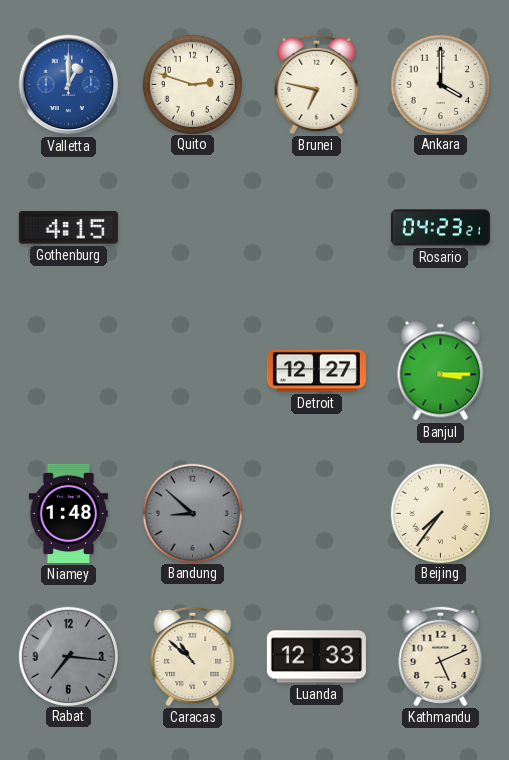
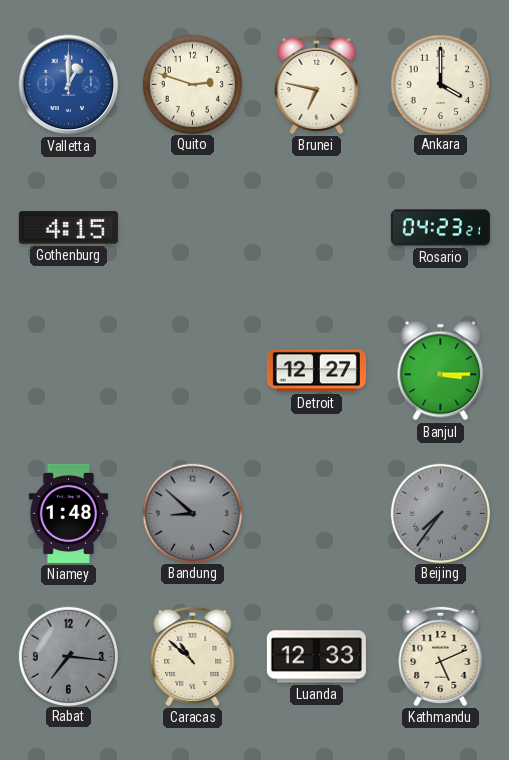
Beijing dial: cream -> grey
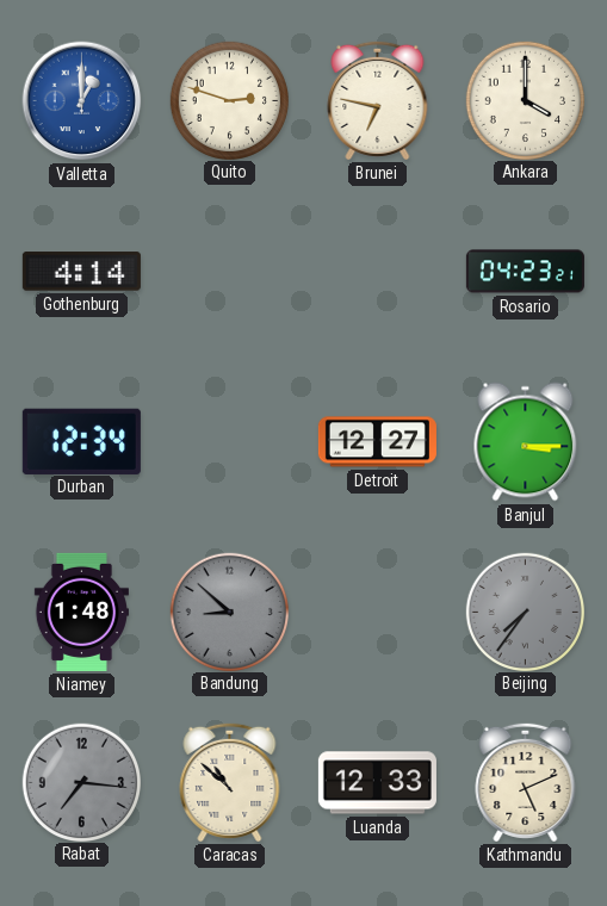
Gothenburg: 4:15 -> 4:14
Durban: none -> 12:34
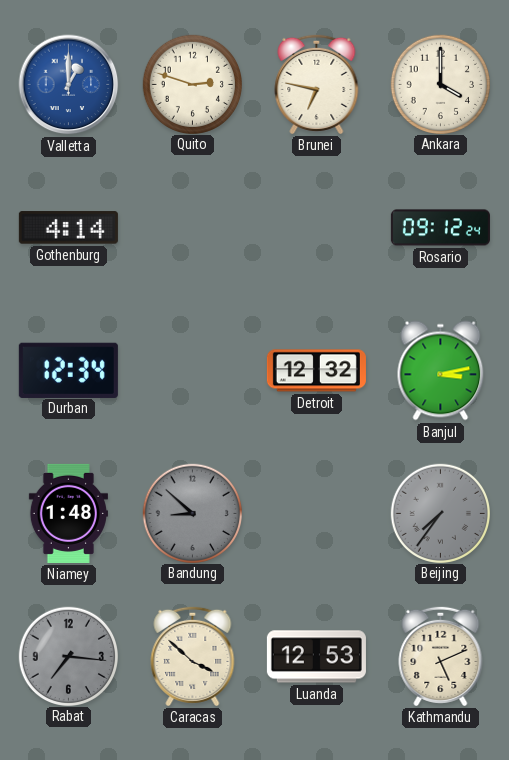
Rosario: 04:23 -> 09:12
Detroit: 12:27 -> 12:32
Banjul: 3:15 -> 3:13
Caracas: 10:52 -> 3:52
Luanda: 12:33 -> 12:53
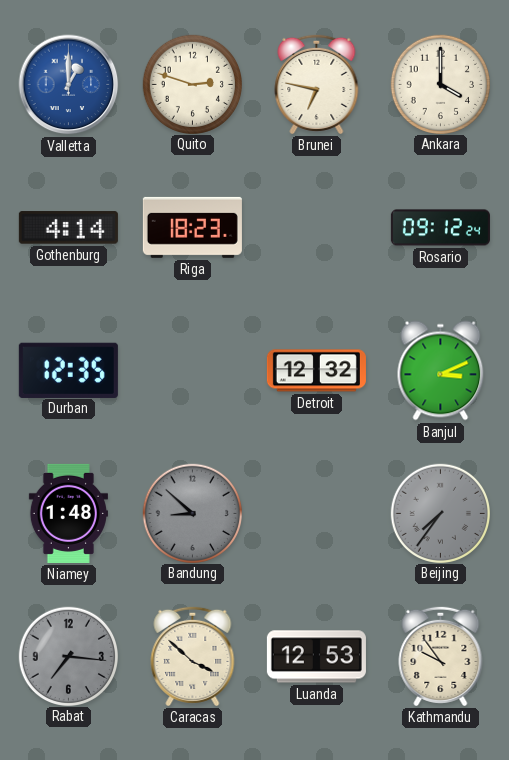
Riga: none -> 18:23
Durban: 12:34 -> 12:35
Banjul: 3:13 -> 3:11
Kathmandu: 5:11 -> 9:54
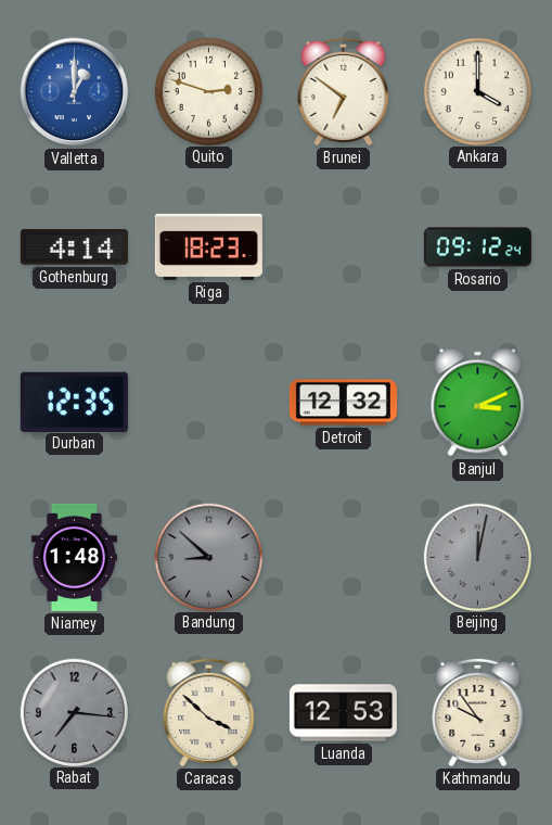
Brunei: 6:47 -> 6:51
Beijing: 7:36 -> 12:02
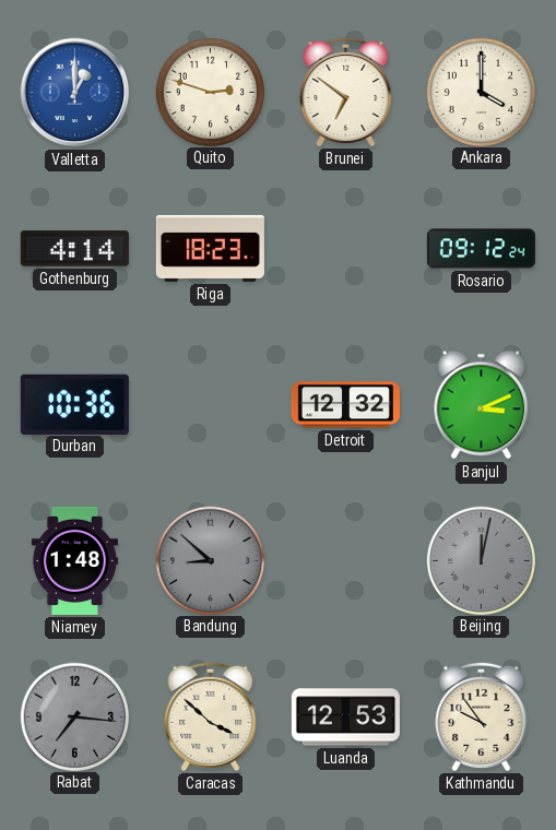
Durban: 12:35 -> 10:36
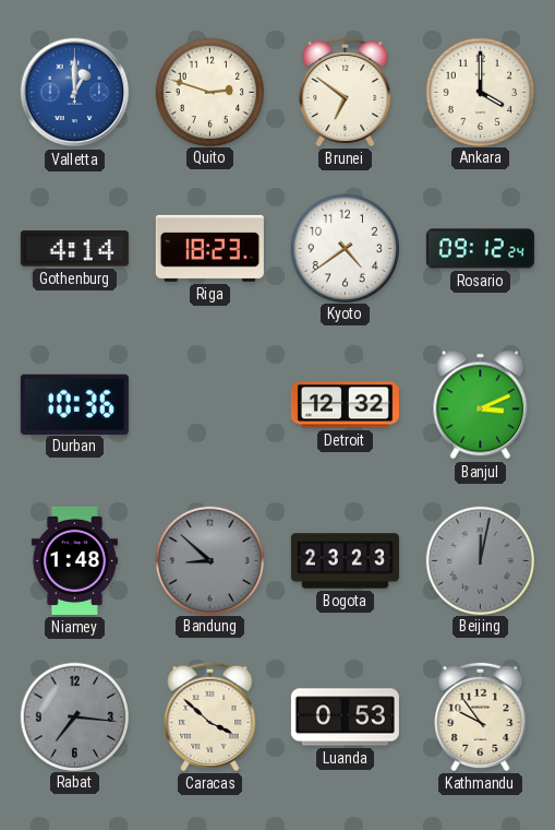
Kyoto: none -> 4:39
Bogota: none -> 23:23
Luanda: 12:53 -> 0:53
